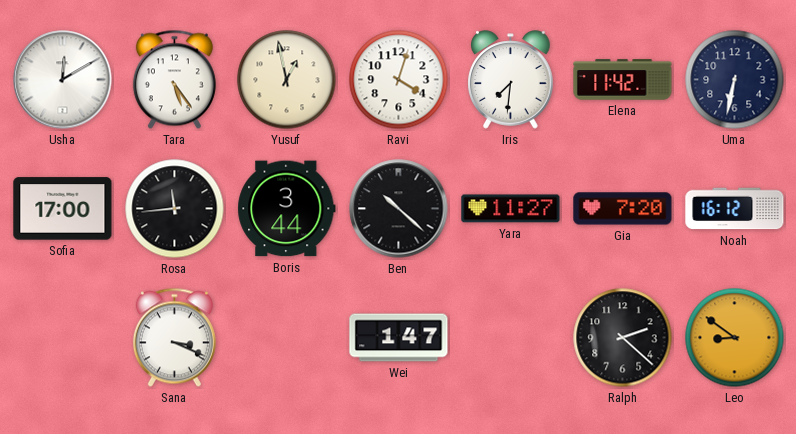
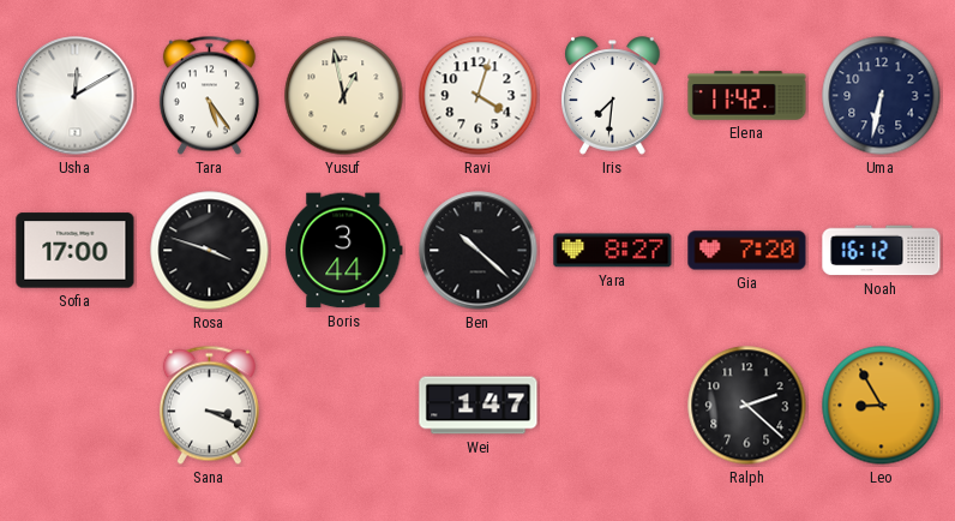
Rosa: 11:44 -> 3:48
Yara: 11:27 -> 8:27
Leo: 8:51 -> 8:55
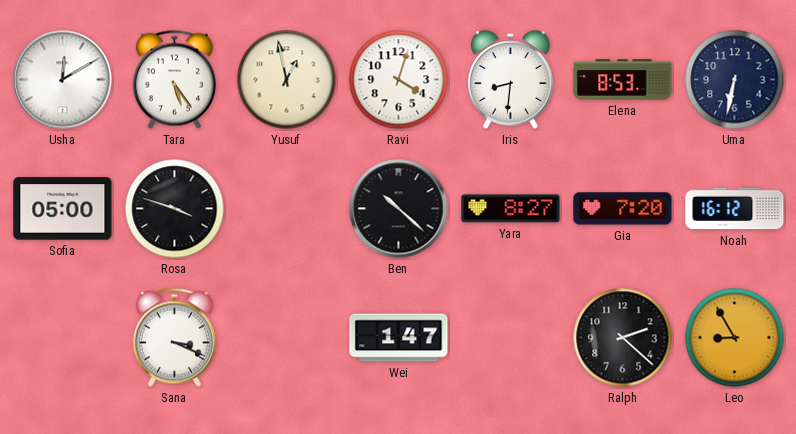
Iris: 7:31 -> 8:31
Elena: 11:42 -> 8:53
Sofia: 17:00 -> 05:00
Boris: 3:44 -> none
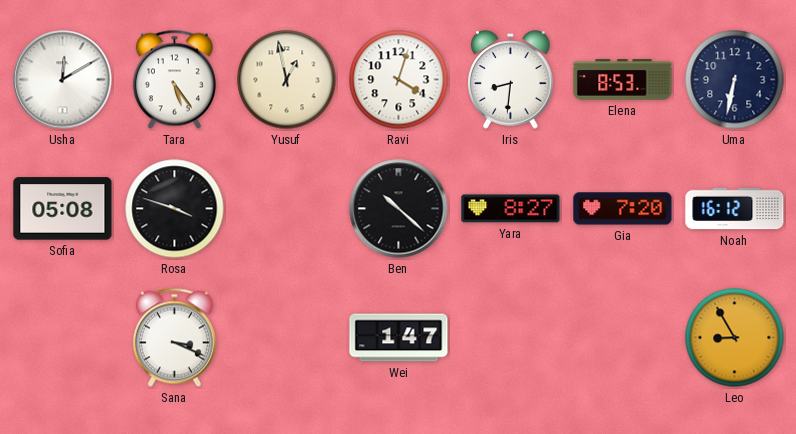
Sofia: 05:00 -> 05:08
Ralph: 2:22 -> none
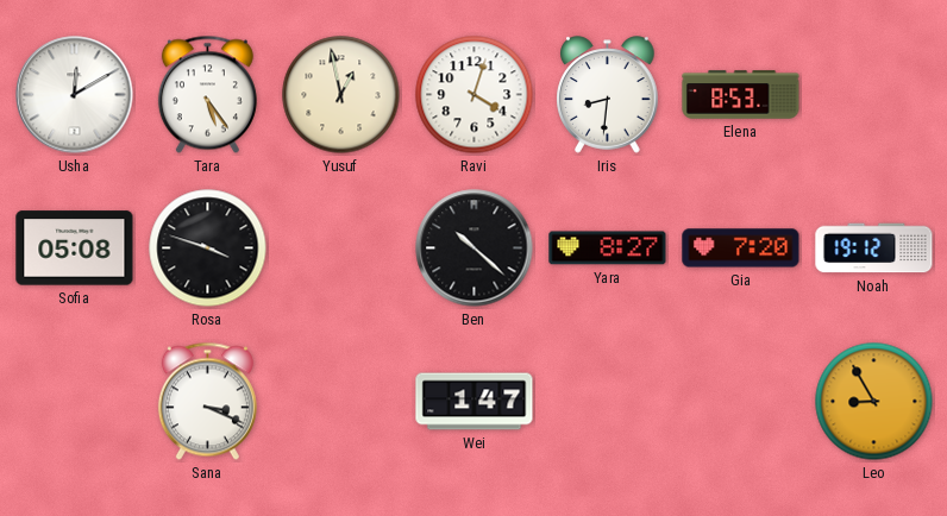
Uma: 6:32 -> none
Noah: 16:12 -> 19:12
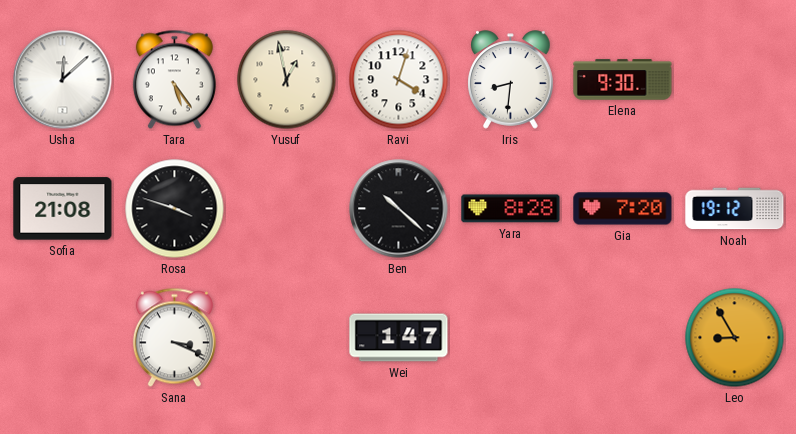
Usha: 12:10 -> 12:08
Elena: 8:53 -> 9:30
Sofia: 05:08 -> 21:08
Yara: 8:27 -> 8:28
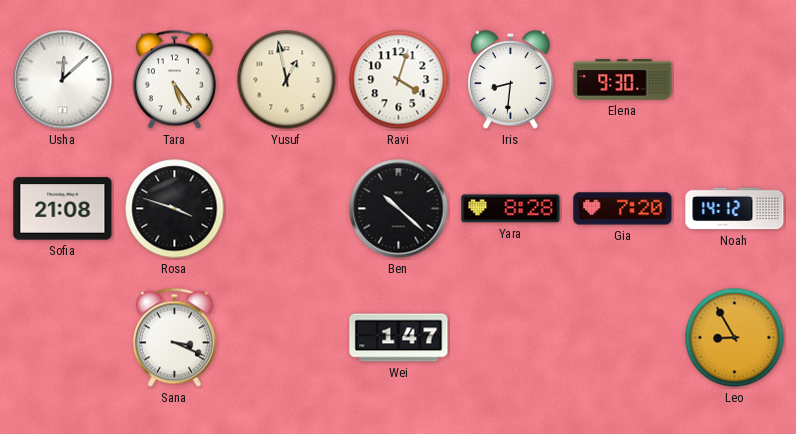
Noah: 19:12 -> 14:12
